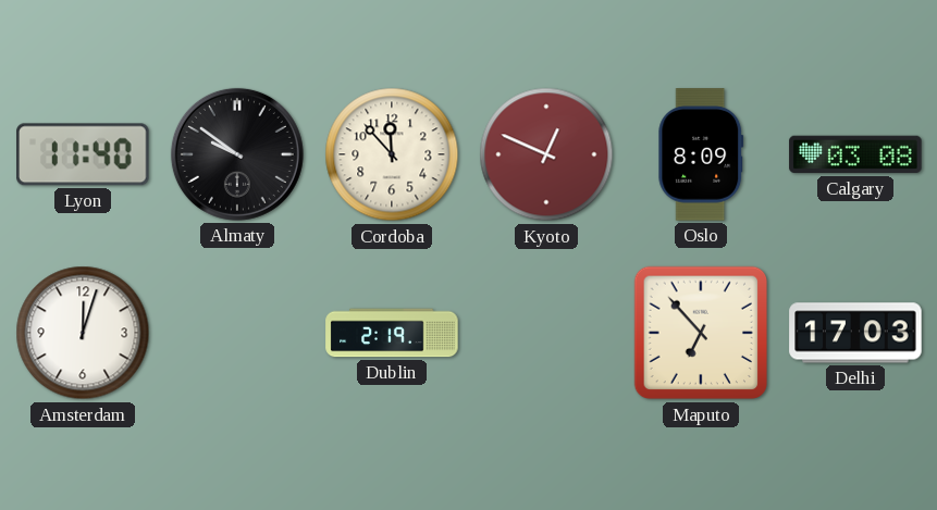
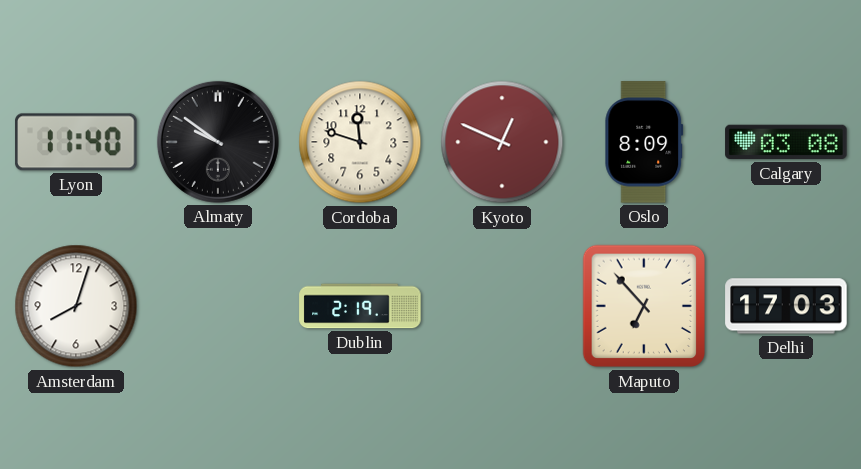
Cordoba: 11:53 -> 11:48
Amsterdam: 12:03 -> 8:03
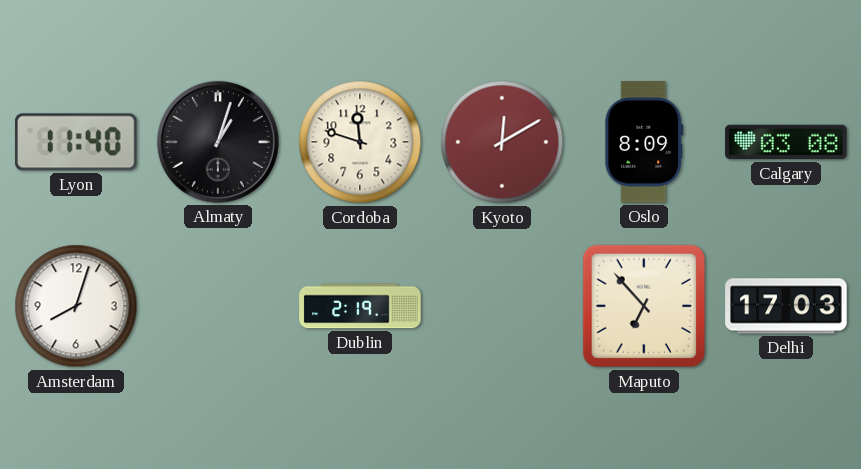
Almaty: 9:51 -> 1:03
Kyoto: 12:49 -> 12:10
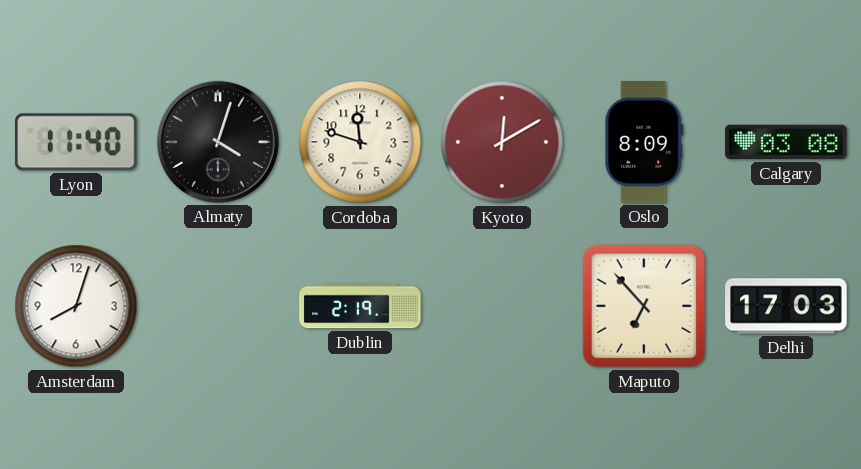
Almaty: 1:03 -> 4:03
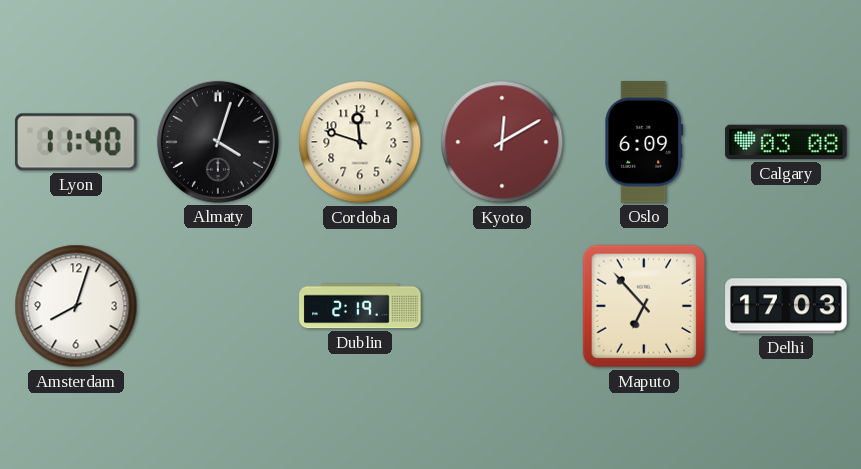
Oslo: 8:09 -> 6:09
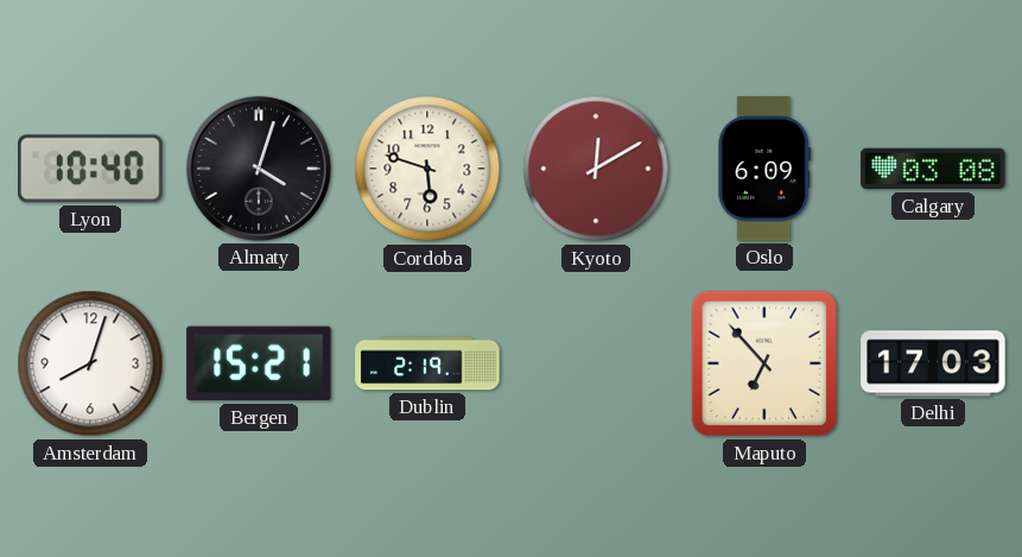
Lyon: 11:40 -> 10:40
Cordoba: 11:48 -> 5:48
Bergen: none -> 15:21
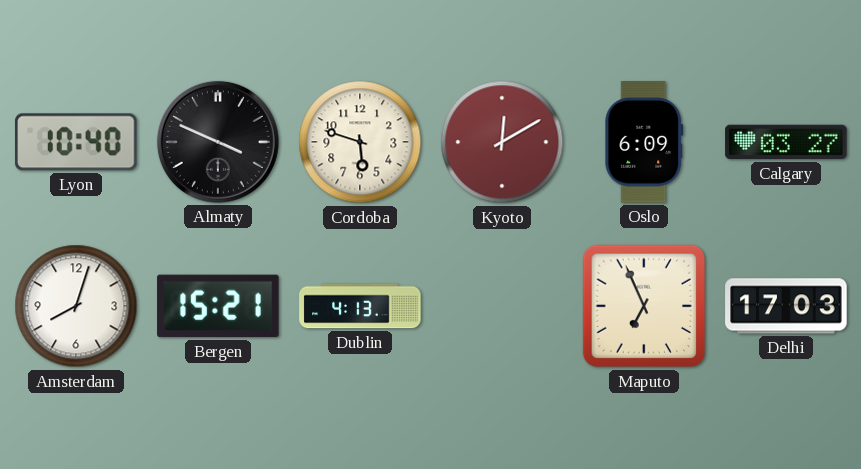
Almaty: 4:03 -> 3:49
Calgary: 03:08 -> 03:27
Dublin: 2:19 -> 4:13
Maputo: 6:53 -> 6:56
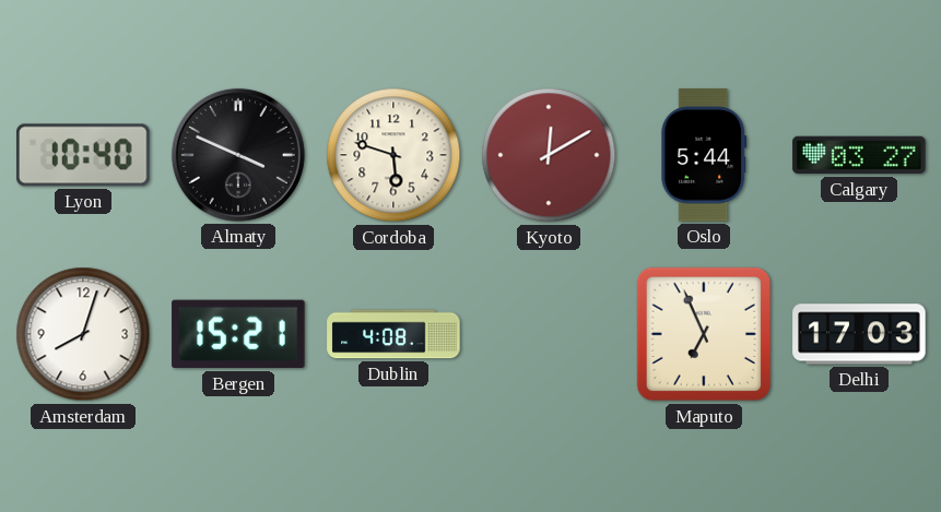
Oslo: 6:09 -> 5:44
Dublin: 4:13 -> 4:08
